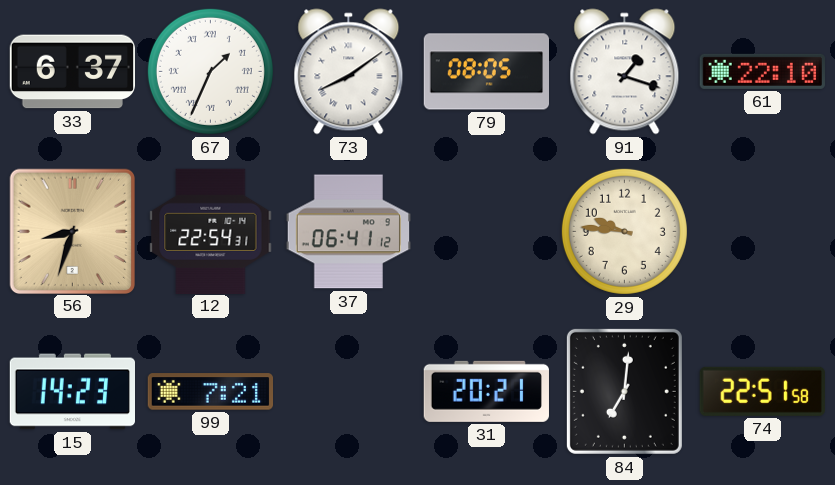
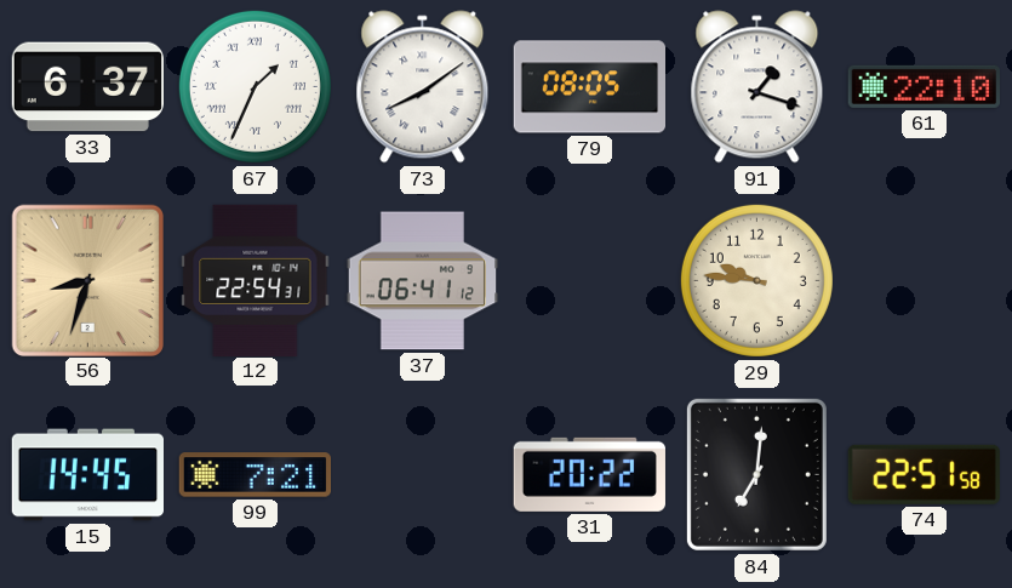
15: 14:23 -> 14:45
31: 20:21 -> 20:22
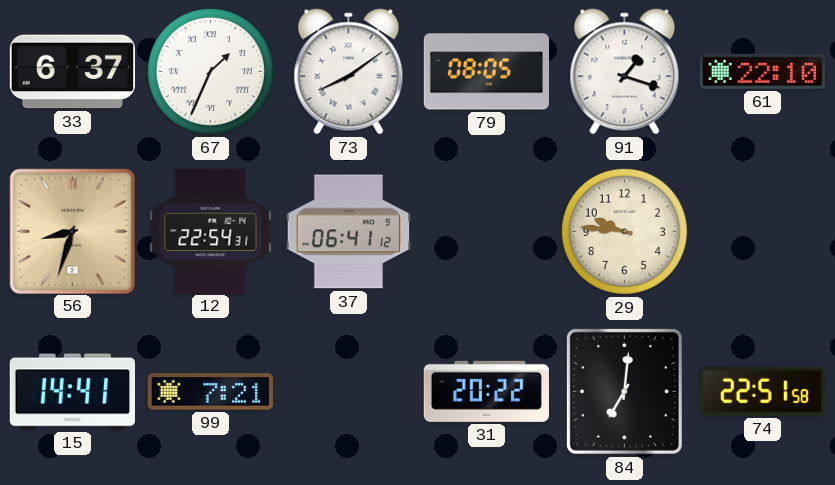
15: 14:45 -> 14:41
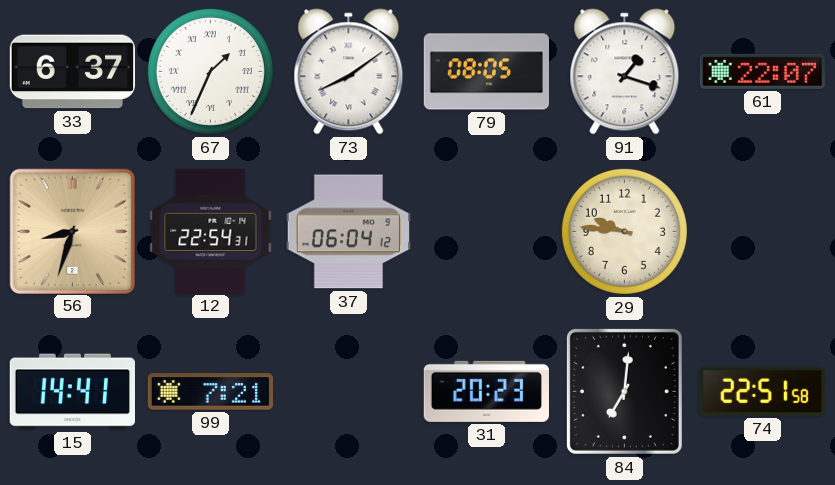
61: 22:10 -> 22:07
37: 06:41 -> 06:04
31: 20:22 -> 20:23
